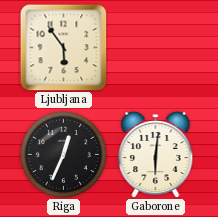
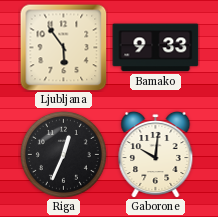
Bamako: none -> 9:33
Gaborone: 6:01 -> 10:01
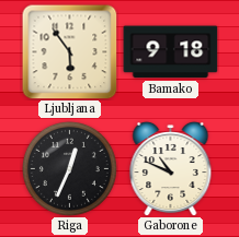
Bamako: 9:33 -> 9:18
Gaborone: 10:01 -> 10:49
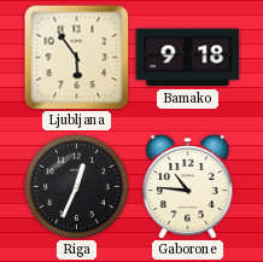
Gaborone: 10:49 -> 10:46
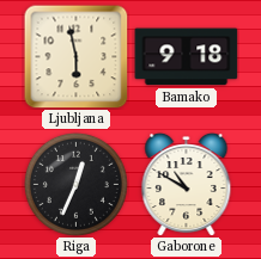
Ljubljana: 5:54 -> 5:58
Gaborone: 10:46 -> 10:50
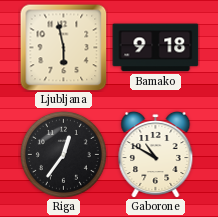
Riga: 12:34 -> 12:36
